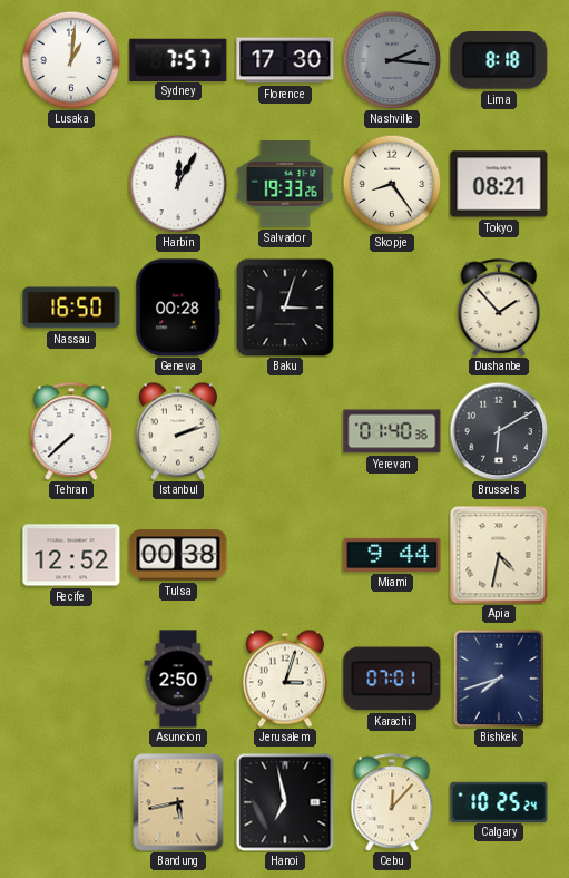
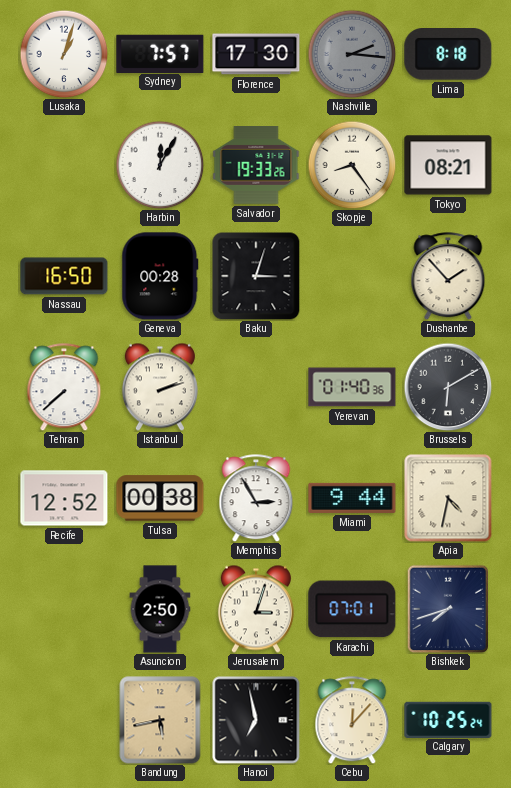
Lusaka: 1:01 -> 1:03
Memphis: none -> 2:55
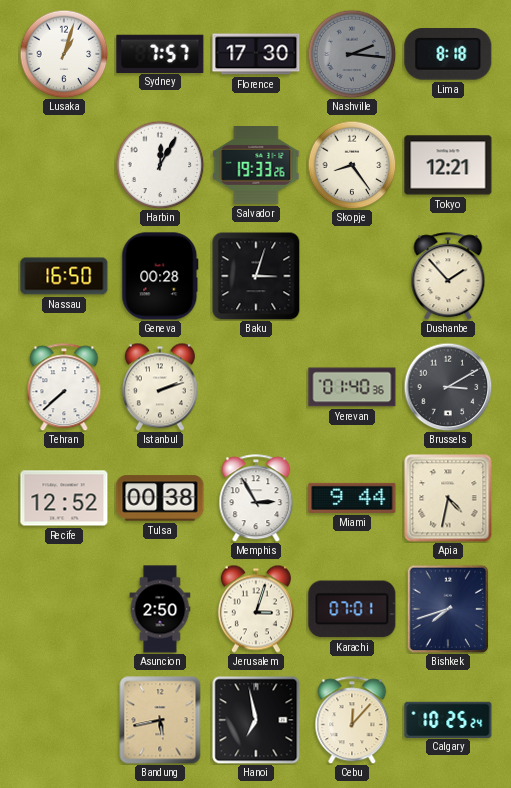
Tokyo: 08:21 -> 12:21
Brussels: 6:10 -> 3:10
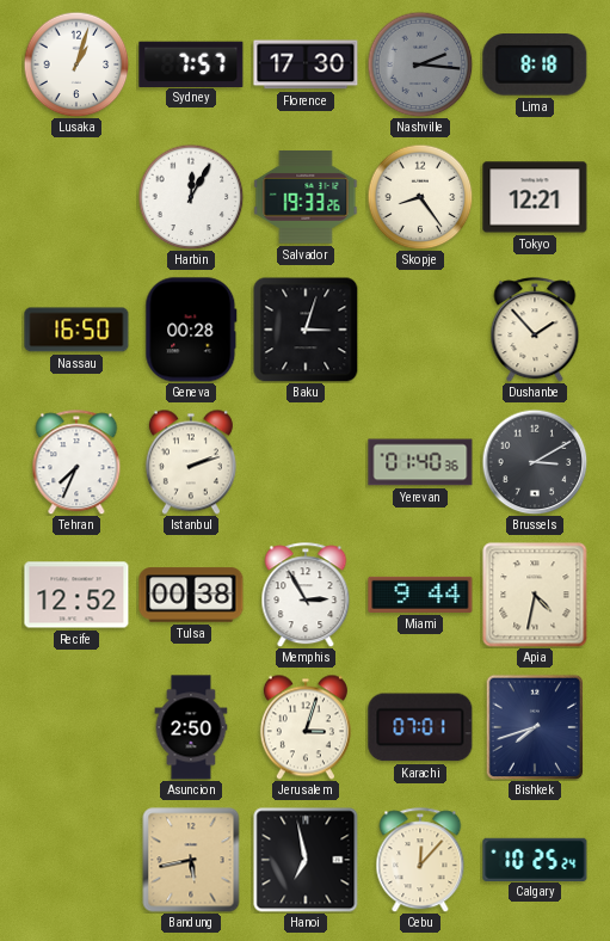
Tehran: 7:38 -> 7:34
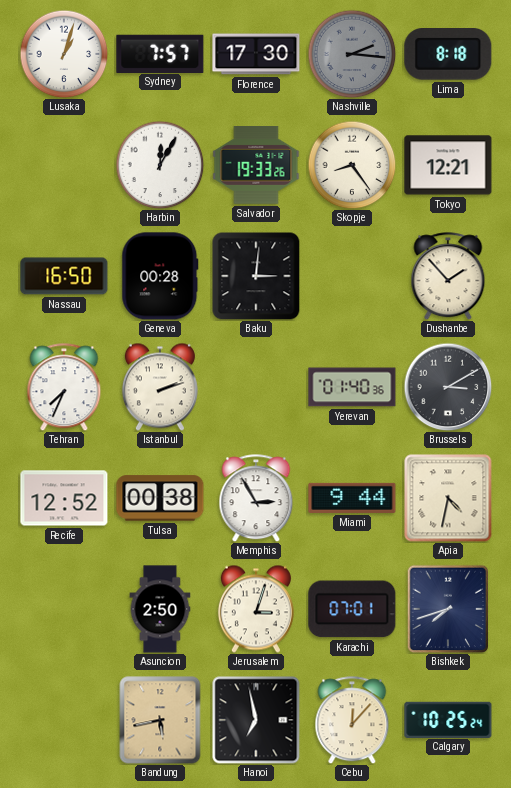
Baku: 3:03 -> 3:01
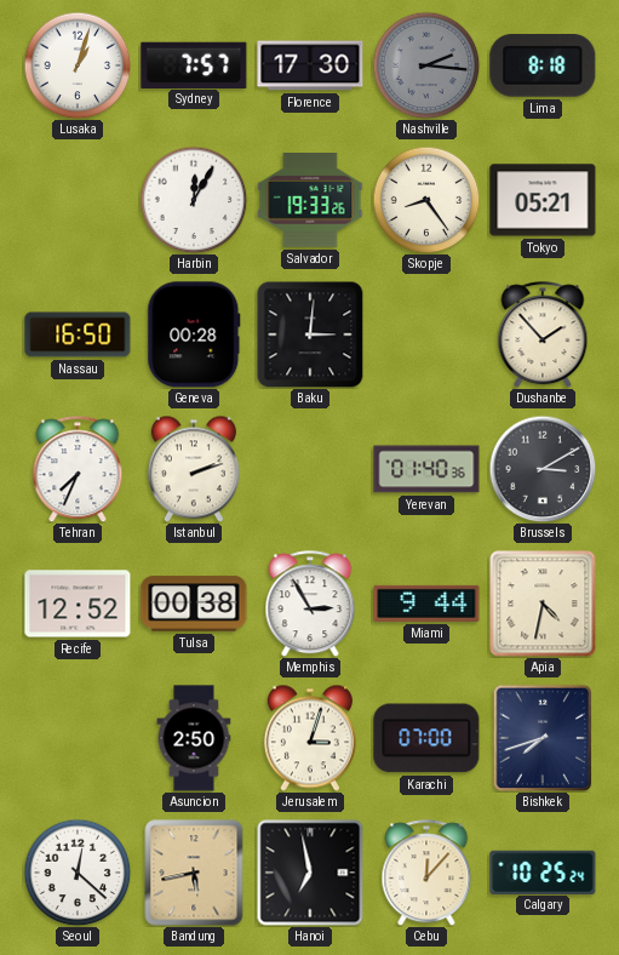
Tokyo: 12:21 -> 05:21
Karachi: 07:01 -> 07:00
Seoul: none -> 12:22
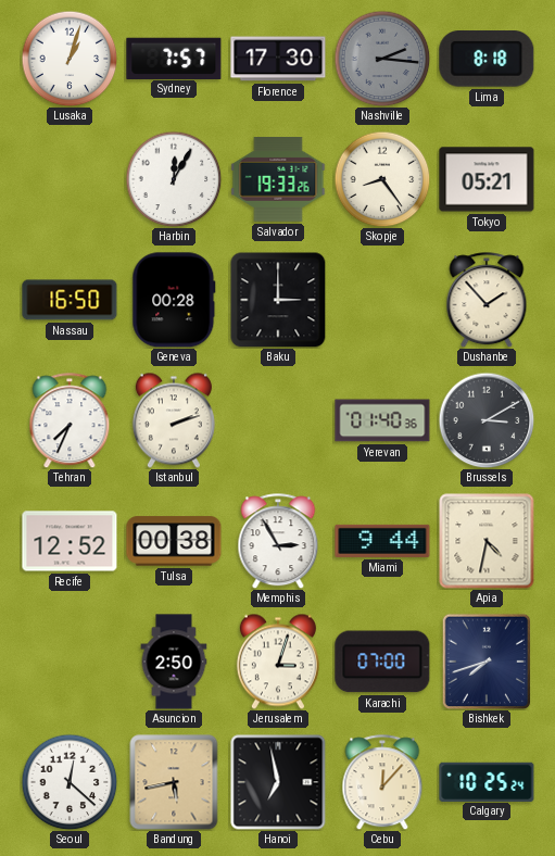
Baku: 3:01 -> 3:00
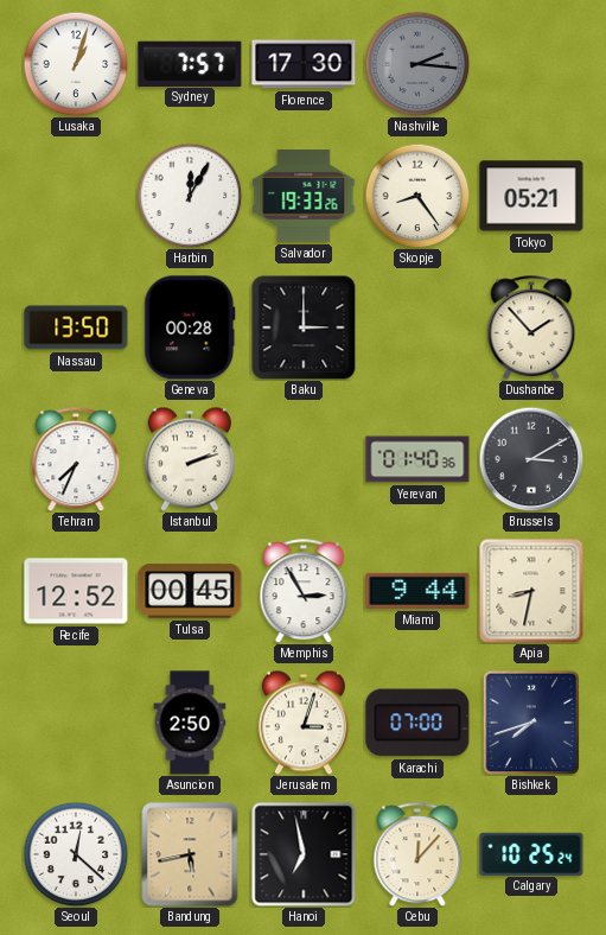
Lima: 8:18 -> none
Nassau: 16:50 -> 13:50
Tulsa: 00:38 -> 00:45
Apia: 4:32 -> 8:32
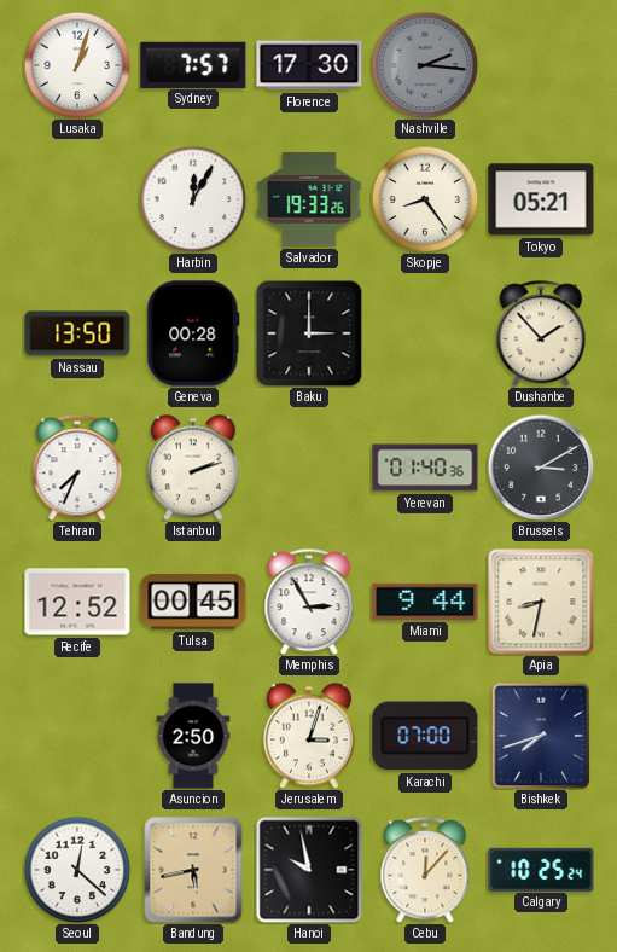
Hanoi: 6:58 -> 9:58
